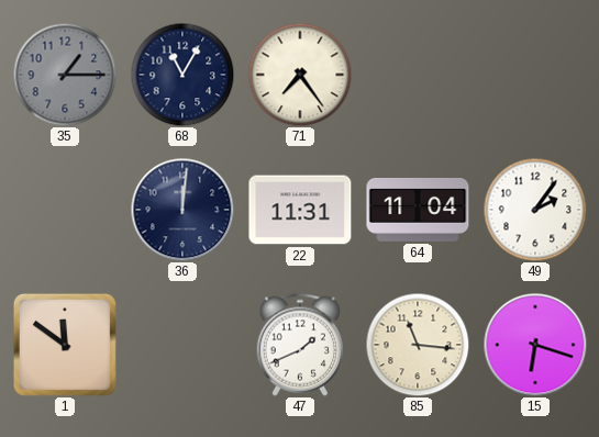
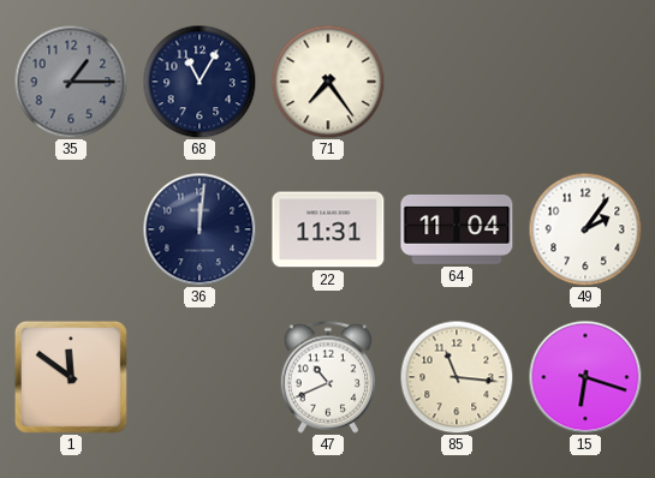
47: 1:41 -> 10:41
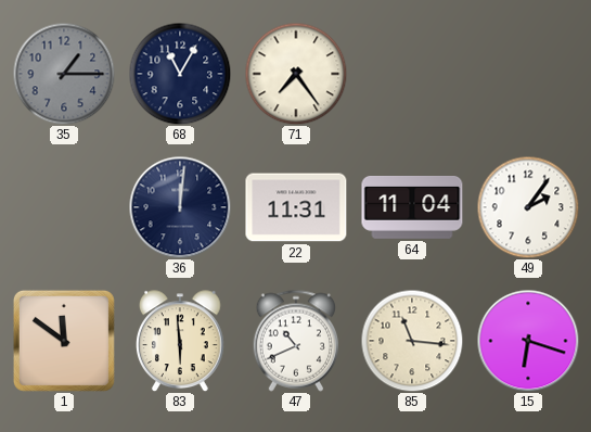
83: none -> 5:59
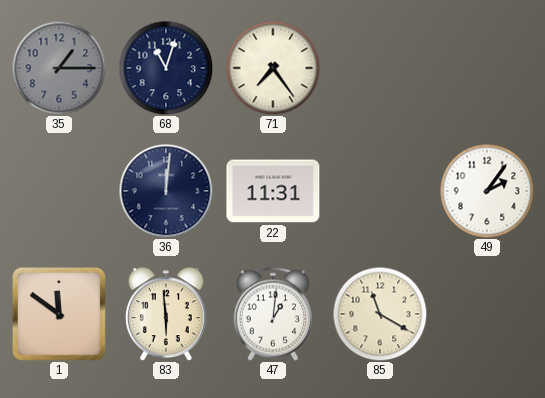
68: 11:05 -> 11:03
64: 11:04 -> none
47: 10:41 -> 1:01
85: 11:16 -> 11:20
15: 6:18 -> none
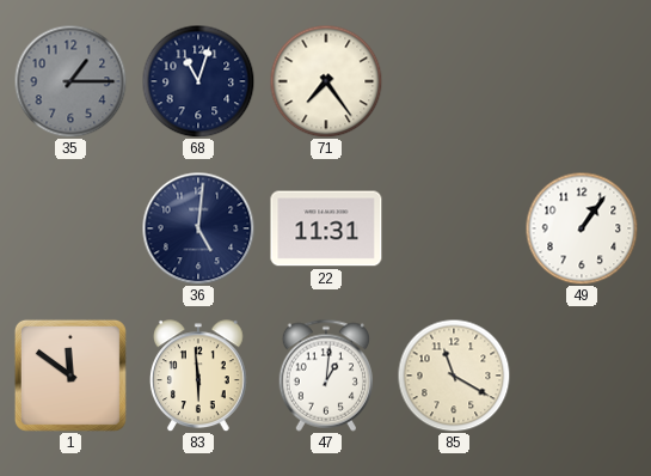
36: 12:01 -> 5:01
49: 2:06 -> 1:06
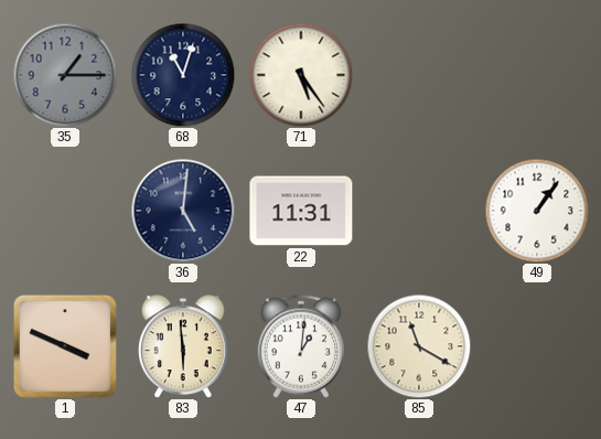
71: 7:24 -> 5:24
1: 11:51 -> 3:49
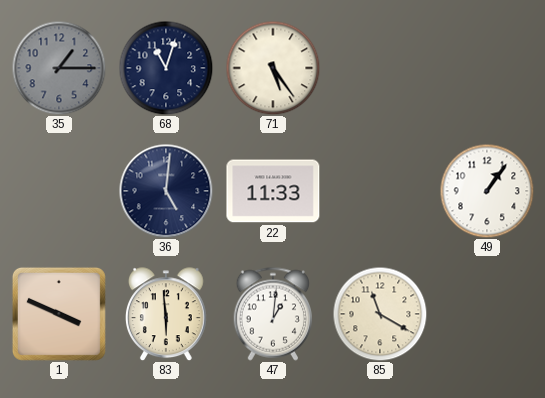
22: 11:31 -> 11:33
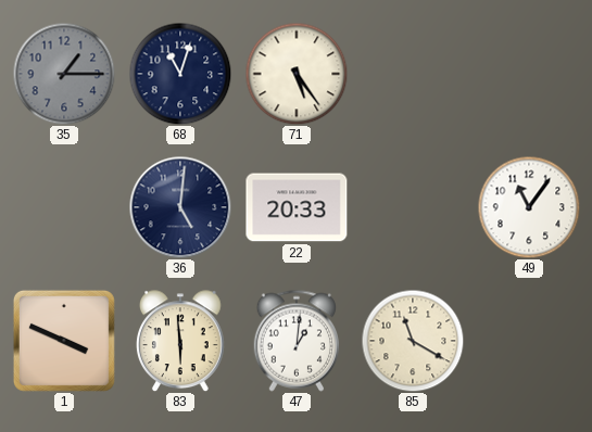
22: 11:33 -> 20:33
49: 1:06 -> 11:06
